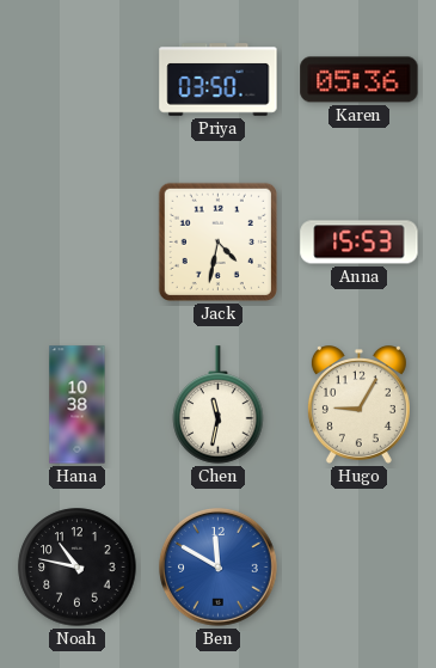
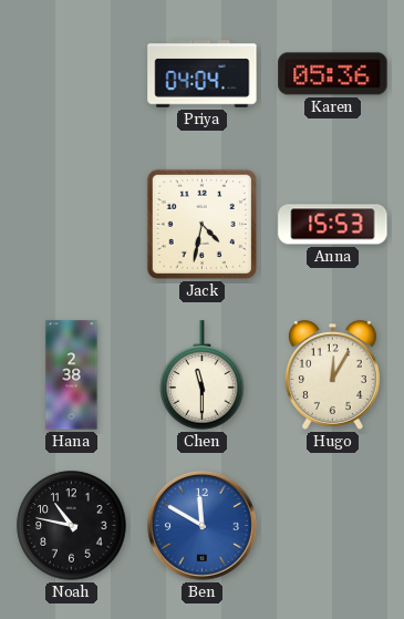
Priya: 03:50 -> 04:04
Hana: 10:38 -> 2:38
Chen: 11:32 -> 11:30
Hugo: 9:05 -> 12:05
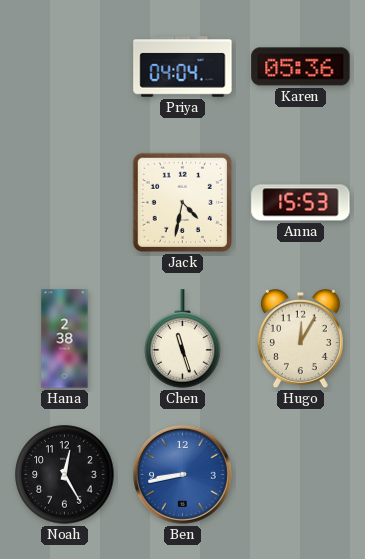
Chen: 11:30 -> 11:27
Noah: 10:47 -> 12:25
Ben: 11:50 -> 8:43
